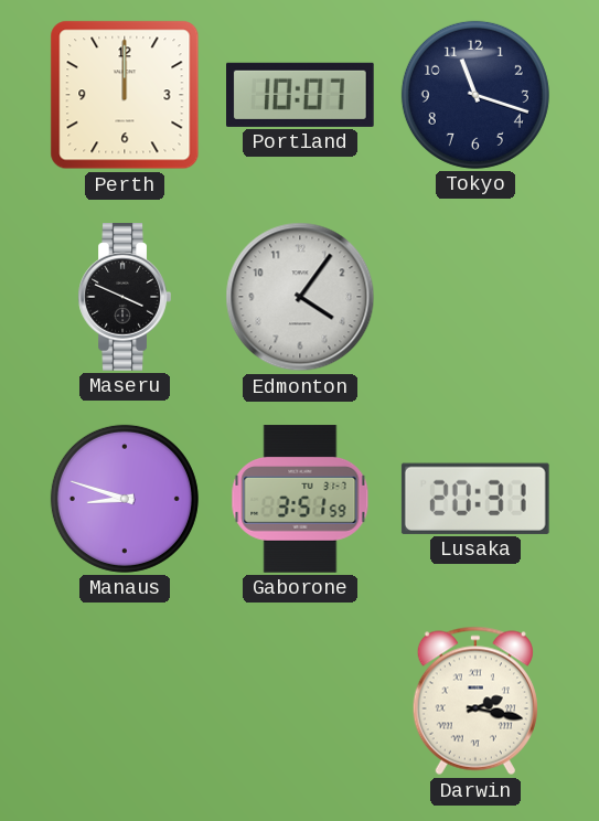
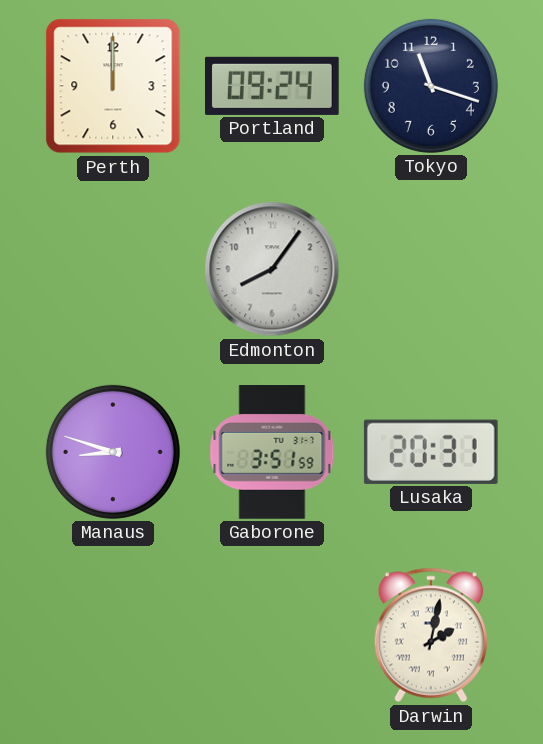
Portland: 10:07 -> 09:24
Maseru: 3:49 -> none
Edmonton: 4:06 -> 8:06
Darwin: 2:17 -> 2:02
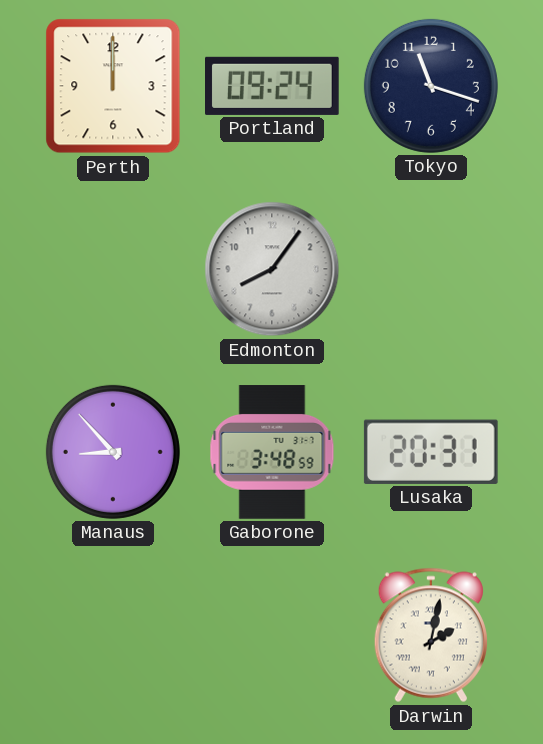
Manaus: 8:48 -> 8:53
Gaborone: 3:51 -> 3:48
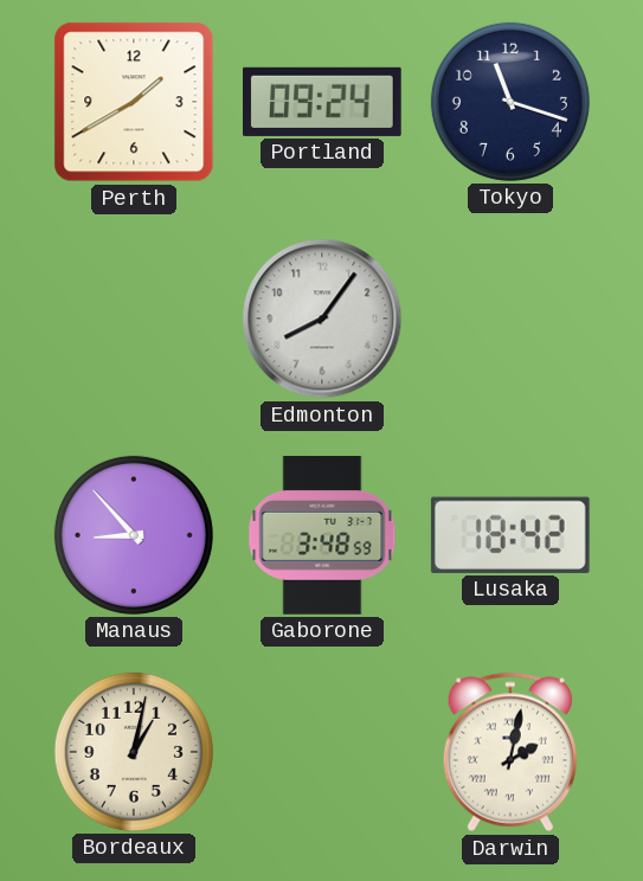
Perth: 12:00 -> 1:40
Lusaka: 20:31 -> 18:42
Bordeaux: none -> 1:02
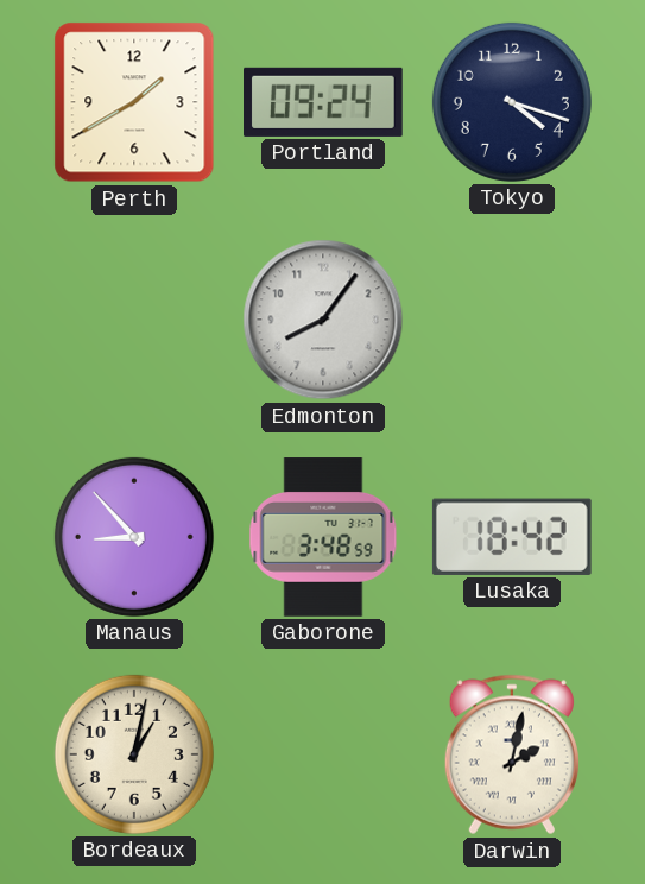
Tokyo: 11:18 -> 4:18
